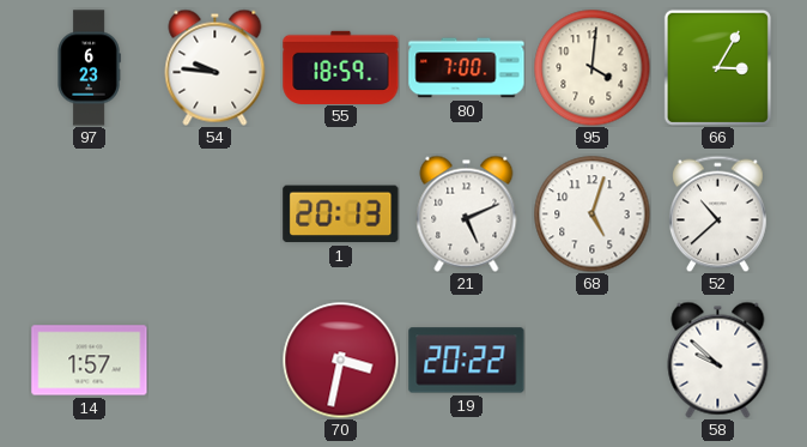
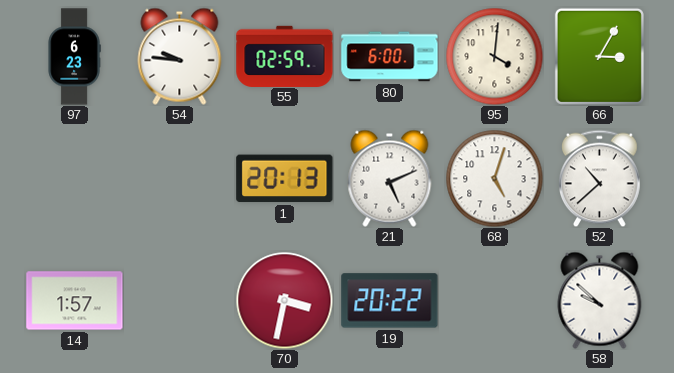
55: 18:59 -> 02:59
80: 7:00 -> 6:00
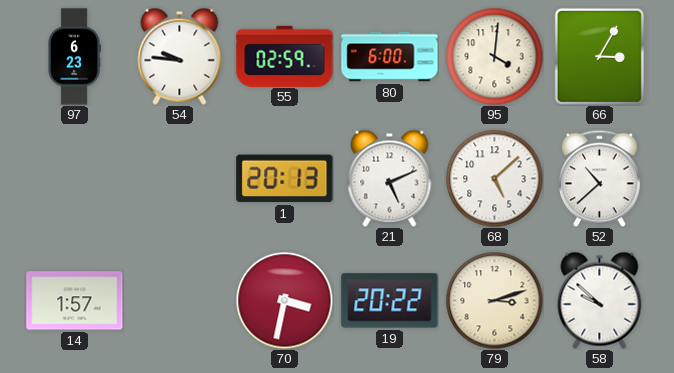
68: 5:03 -> 5:08
79: none -> 3:12
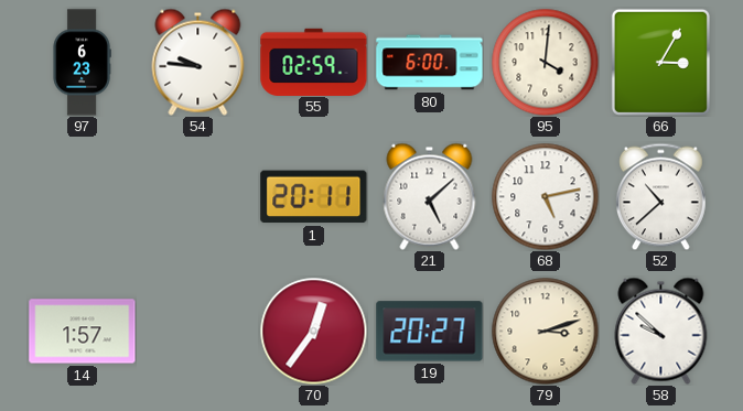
1: 20:13 -> 20:11
21: 5:11 -> 5:08
68: 5:08 -> 5:13
70: 3:32 -> 12:36
19: 20:22 -> 20:27
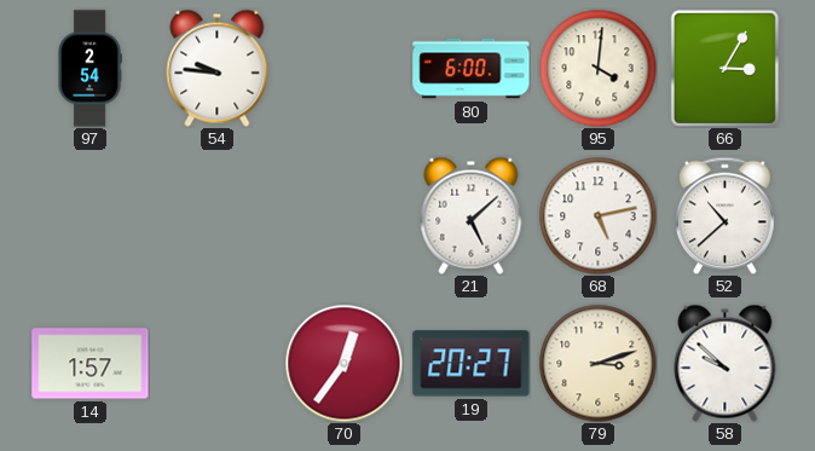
97: 6:23 -> 2:54
55: 02:59 -> none
1: 20:11 -> none
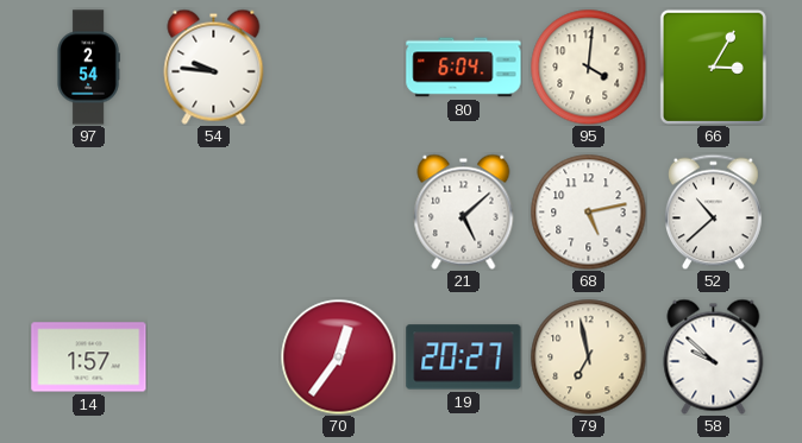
80: 6:00 -> 6:04
79: 3:12 -> 6:58
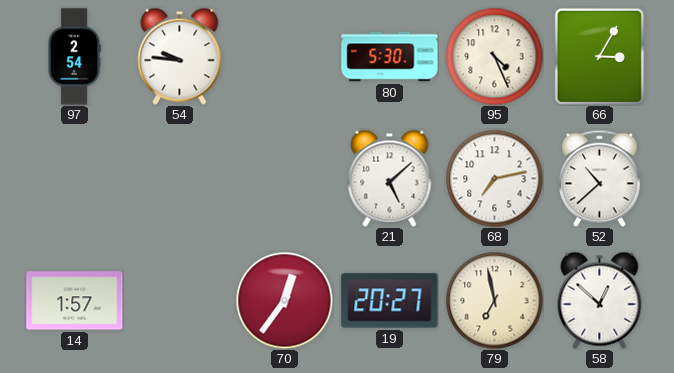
80: 6:04 -> 5:30
95: 4:01 -> 4:26
68: 5:13 -> 7:13
58: 9:52 -> 12:52
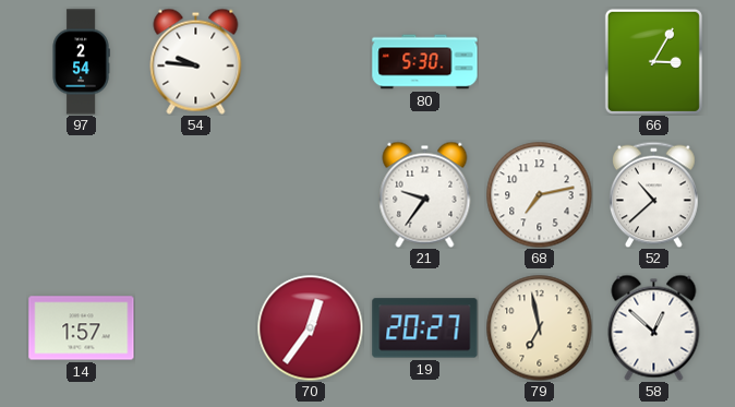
95: 4:26 -> none
21: 5:08 -> 9:36
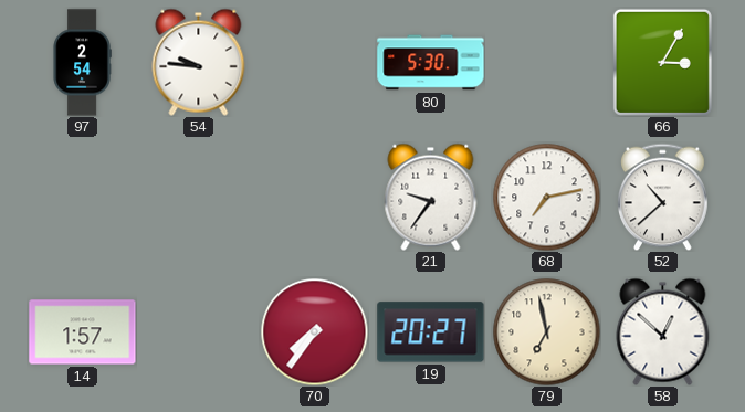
70: 12:36 -> 7:36
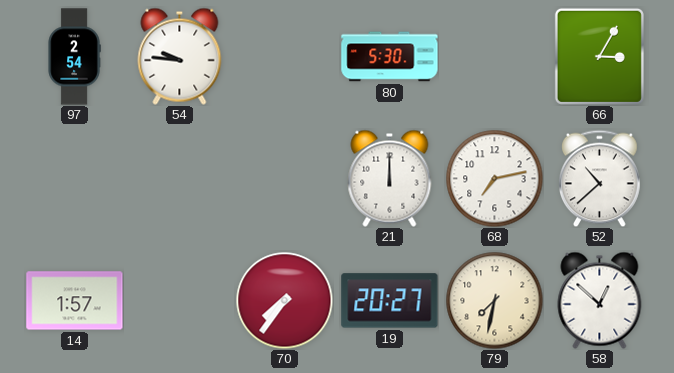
21: 9:36 -> 12:00
79: 6:58 -> 7:32
